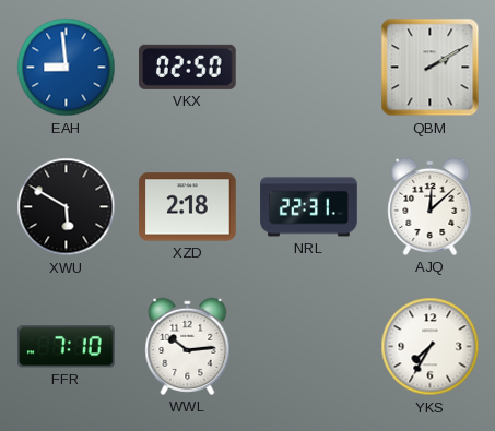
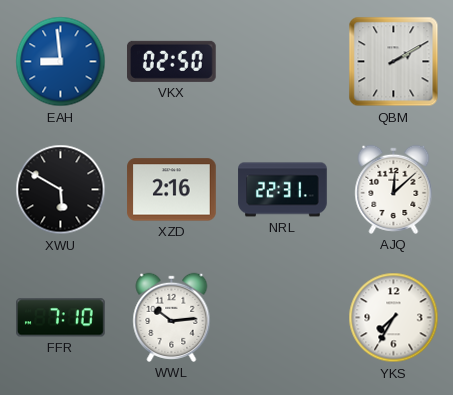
XZD: 2:18 -> 2:16
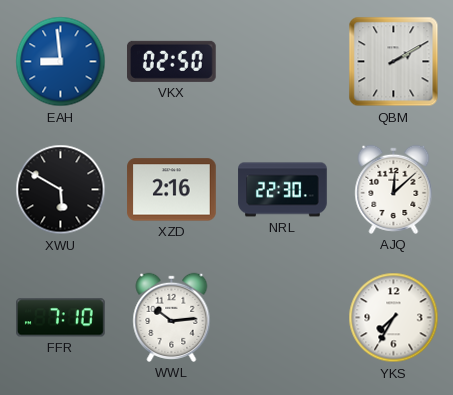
NRL: 22:31 -> 22:30
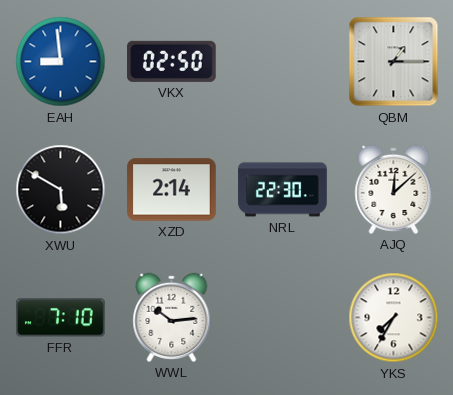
QBM: 2:10 -> 1:15
XZD: 2:16 -> 2:14
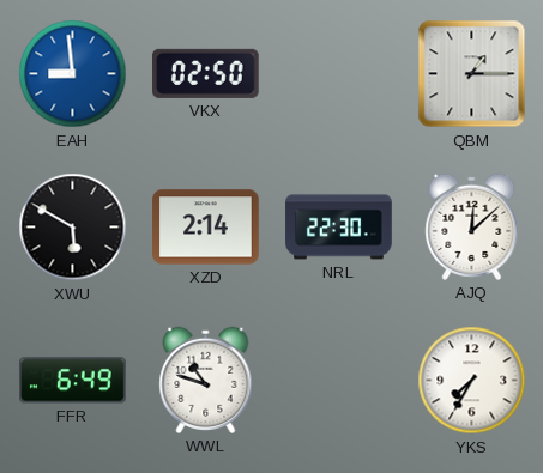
FFR: 7:10 -> 6:49
WWL: 10:14 -> 10:48
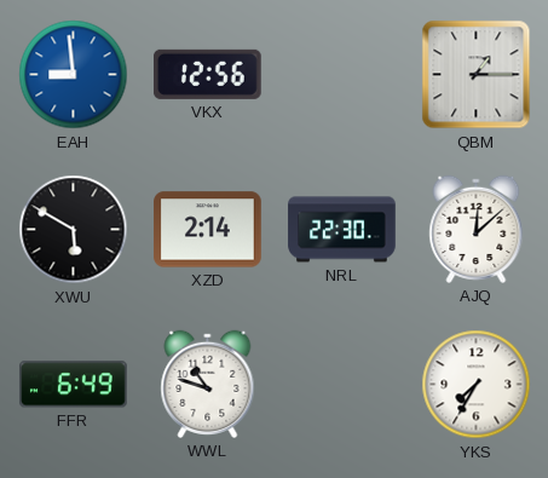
VKX: 02:50 -> 12:56
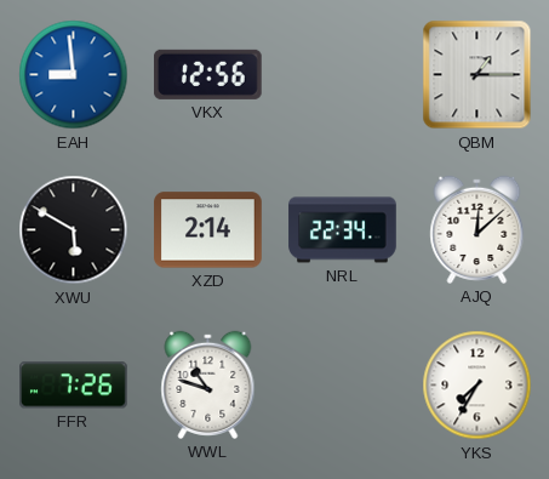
NRL: 22:30 -> 22:34
FFR: 6:49 -> 7:26
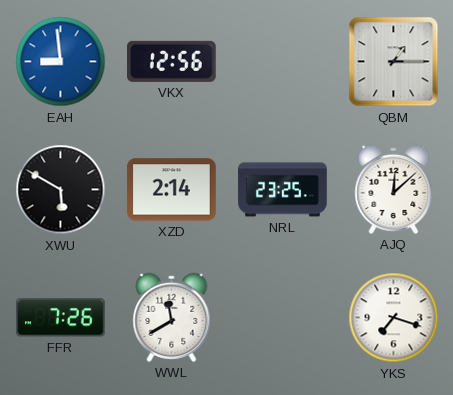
NRL: 22:34 -> 23:25
WWL: 10:48 -> 11:40
YKS: 7:35 -> 7:18
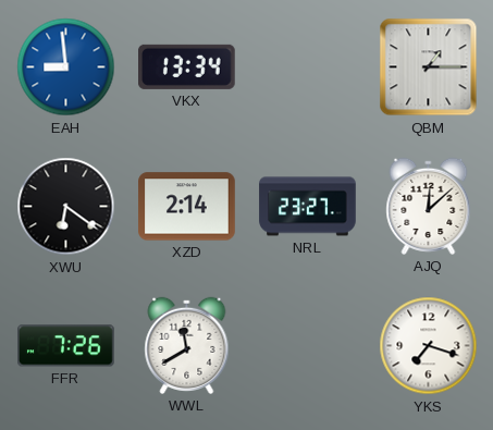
VKX: 12:56 -> 13:34
XWU: 5:50 -> 6:21
NRL: 23:25 -> 23:27
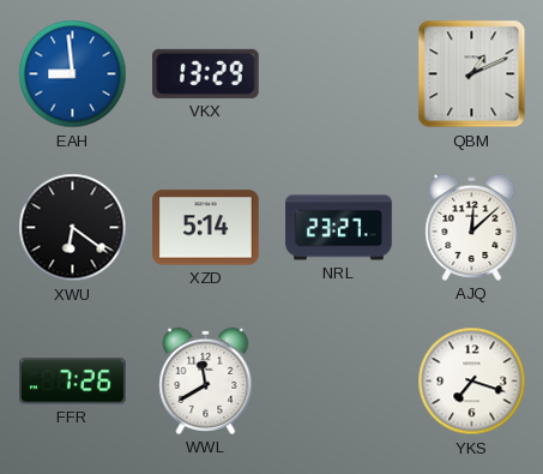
VKX: 13:34 -> 13:29
QBM: 1:15 -> 1:11
XZD: 2:14 -> 5:14
